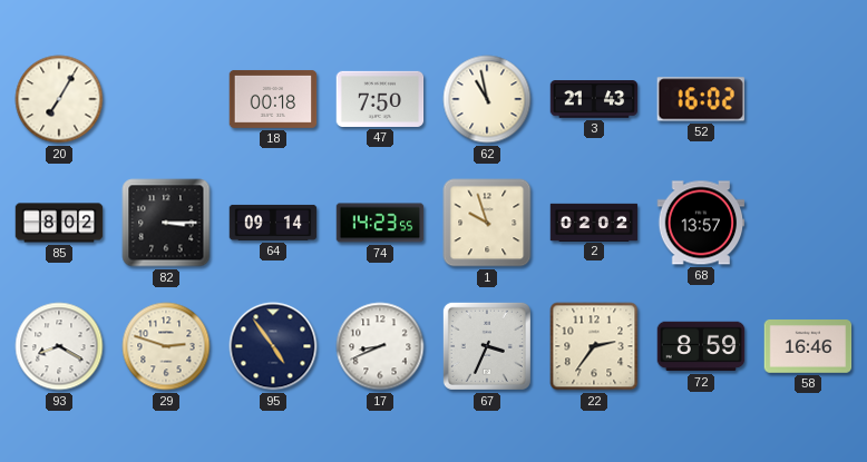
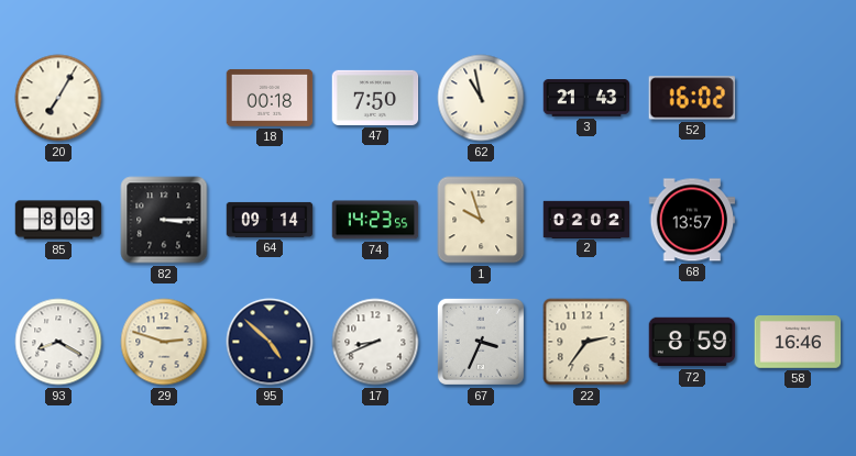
85: 8:02 -> 8:03
95: 4:54 -> 4:52
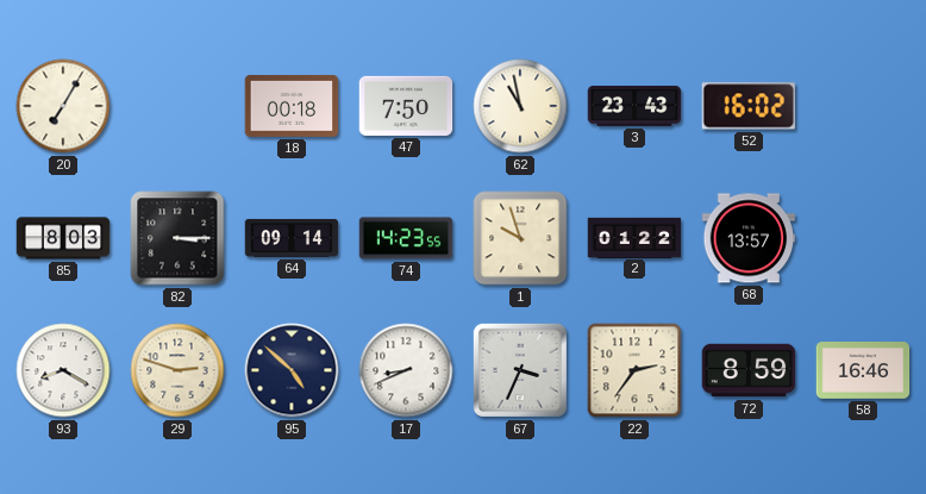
3: 21:43 -> 23:43
2: 02:02 -> 01:22
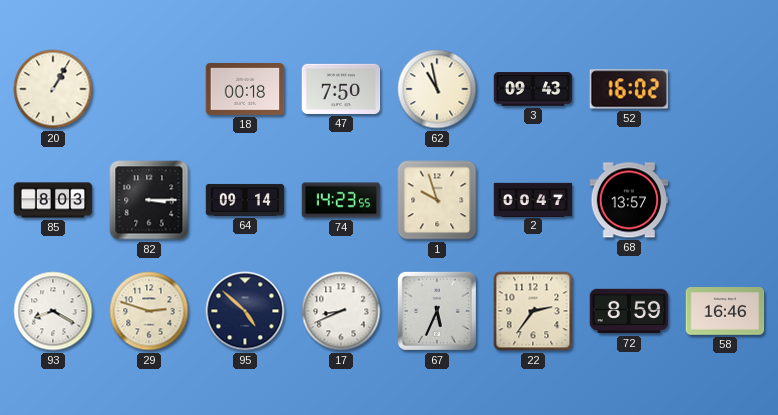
20: 7:05 -> 1:05
3: 23:43 -> 09:43
2: 01:22 -> 00:47
67: 3:34 -> 5:34
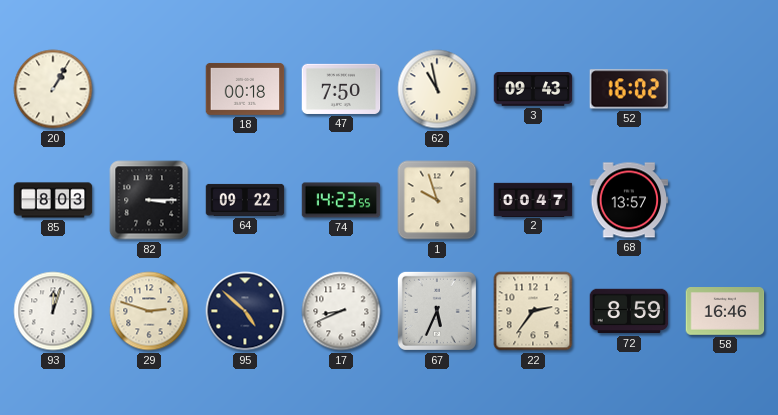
64: 09:14 -> 09:22
93: 8:20 -> 12:03
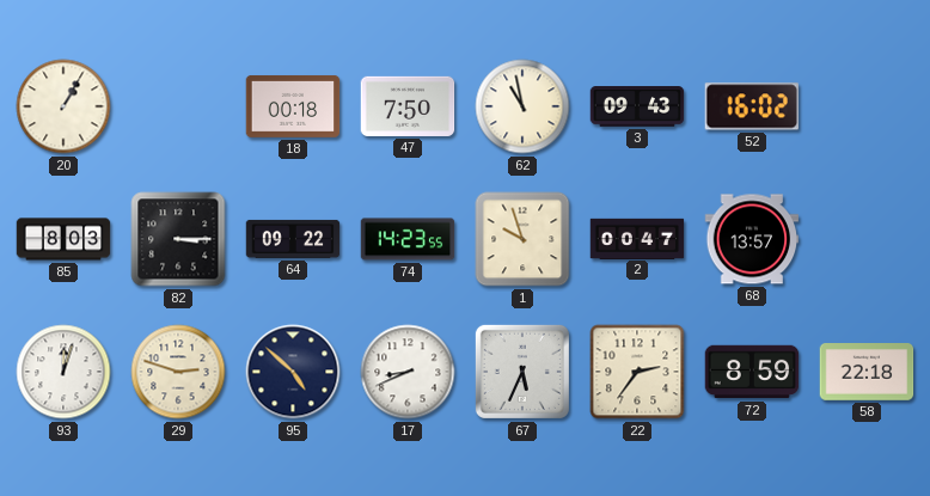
58: 16:46 -> 22:18
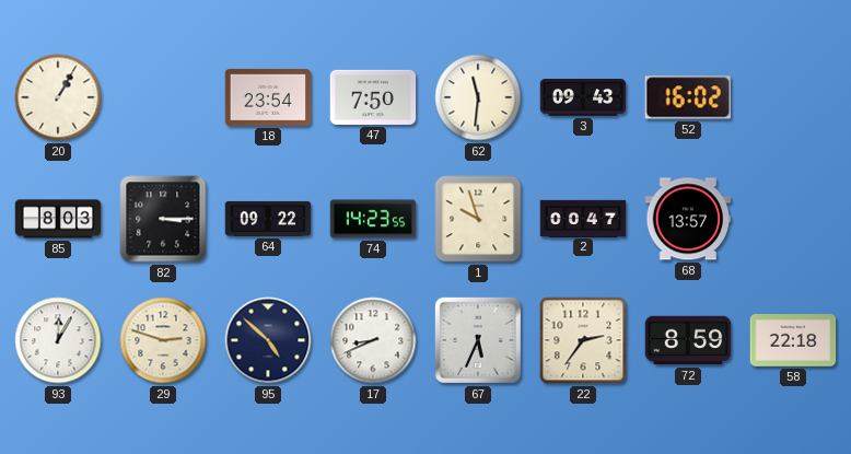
18: 00:18 -> 23:54
62: 10:58 -> 11:31
93: 12:03 -> 12:05
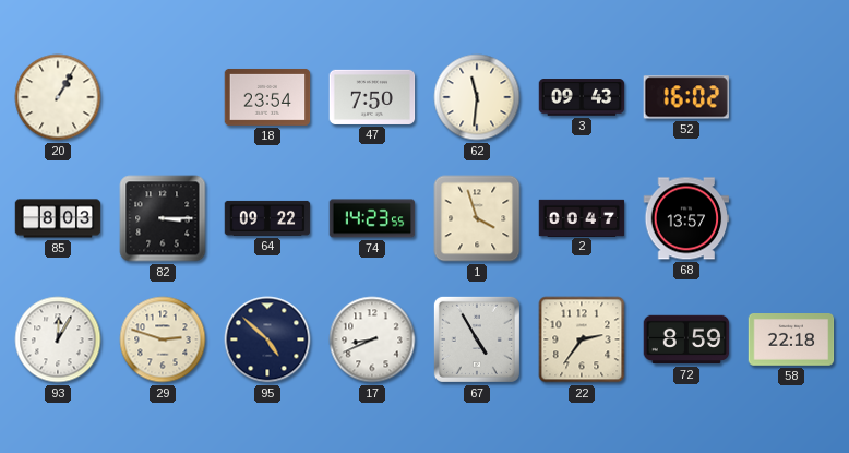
1: 9:57 -> 3:57
67: 5:34 -> 4:55
